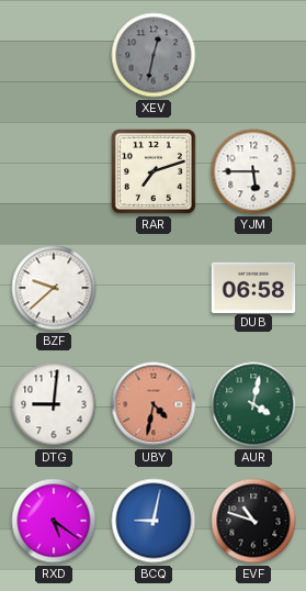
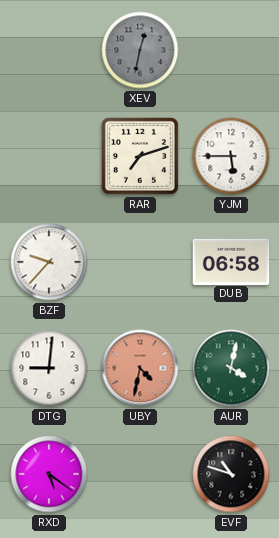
BZF: 9:38 -> 9:37
BCQ: 9:02 -> none
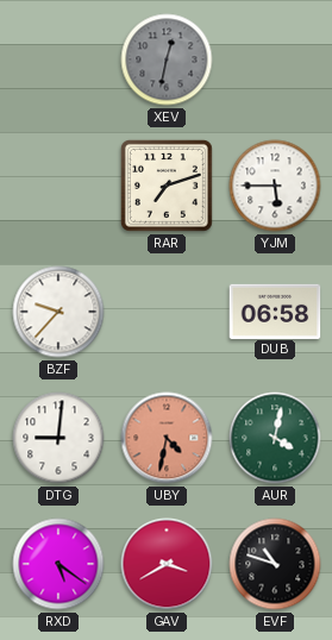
GAV: none -> 3:40
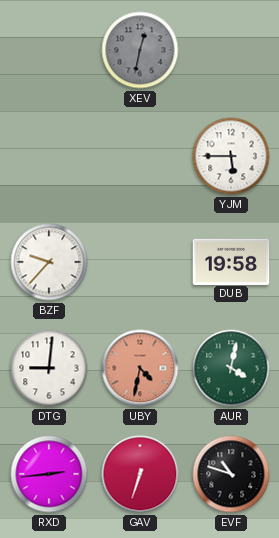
RAR: 7:12 -> none
DUB: 06:58 -> 19:58
RXD: 5:21 -> 2:44
GAV: 3:40 -> 6:33
